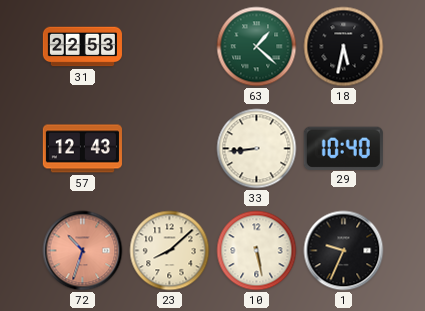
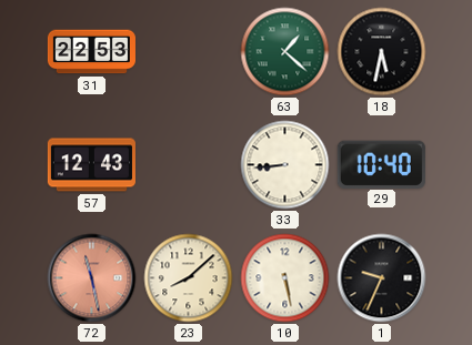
72: 10:33 -> 11:28
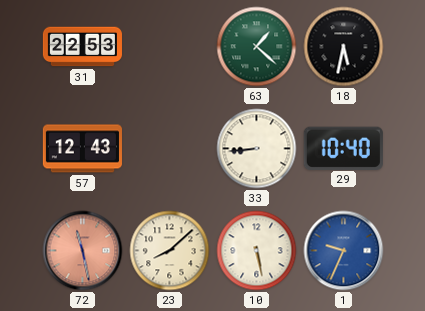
1 dial: black -> blue
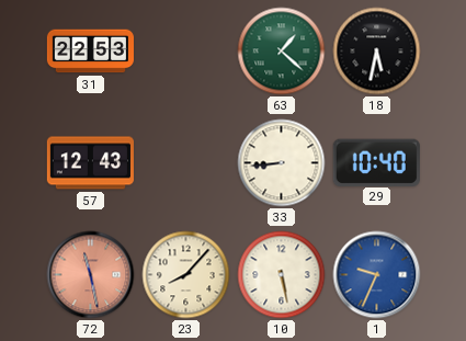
23: 8:08 -> 8:07
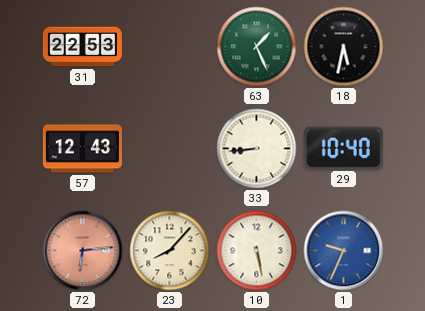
63: 1:22 -> 1:26
72: 11:28 -> 6:14
